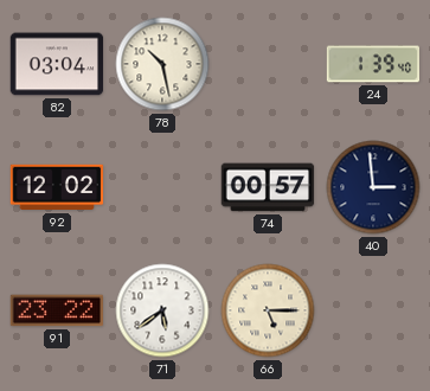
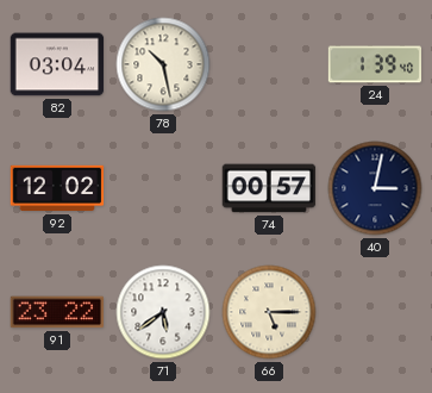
40: 2:59 -> 3:02
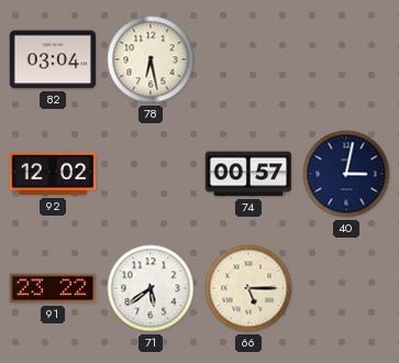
78: 10:28 -> 6:28
24: 1:39 -> none
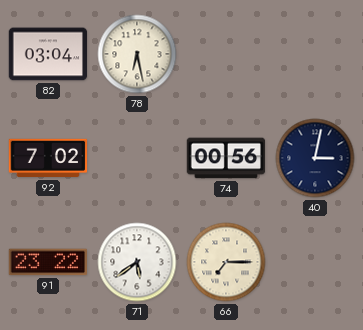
92: 12:02 -> 7:02
74: 00:57 -> 00:56
66: 5:15 -> 7:15
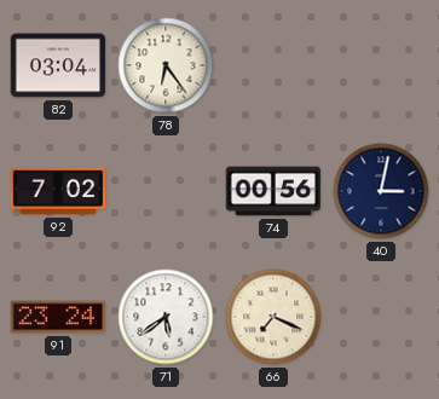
78: 6:28 -> 6:24
91: 23:22 -> 23:24
66: 7:15 -> 7:19
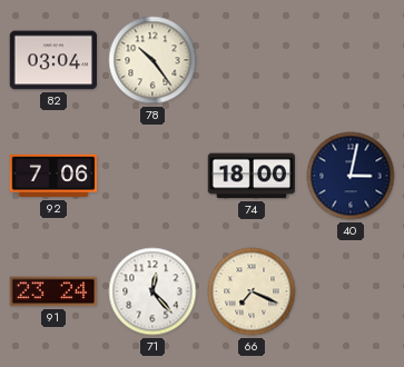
78: 6:24 -> 10:24
92: 7:02 -> 7:06
74: 00:56 -> 18:00
71: 5:39 -> 12:23
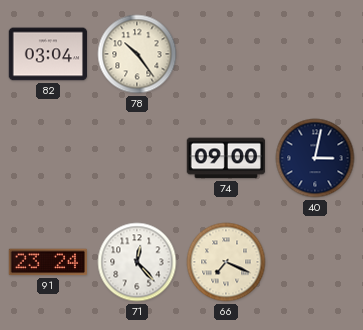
92: 7:06 -> none
74: 18:00 -> 09:00
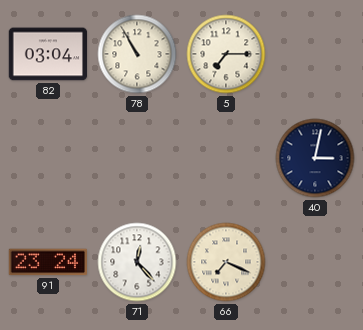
78: 10:24 -> 10:55
5: none -> 7:15
74: 09:00 -> none
